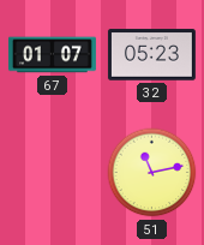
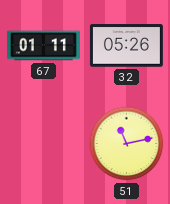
67: 01:07 -> 01:11
32: 05:23 -> 05:26
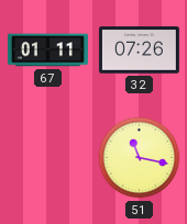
32: 05:26 -> 07:26
51: 11:13 -> 11:17
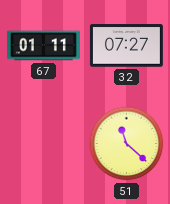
32: 07:26 -> 07:27
51: 11:17 -> 11:22
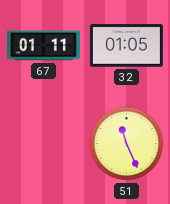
32: 07:27 -> 01:05
51: 11:22 -> 11:26
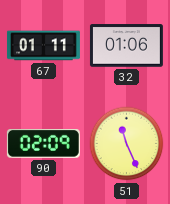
32: 01:05 -> 01:06
90: none -> 02:09
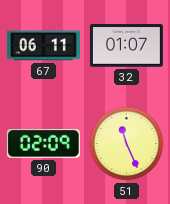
67: 01:11 -> 06:11
32: 01:06 -> 01:07
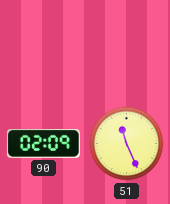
67: 06:11 -> none
32: 01:07 -> none
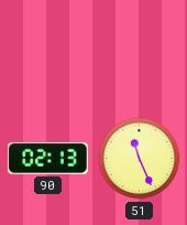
90: 02:09 -> 02:13
